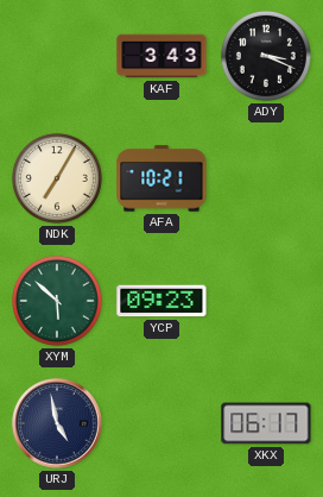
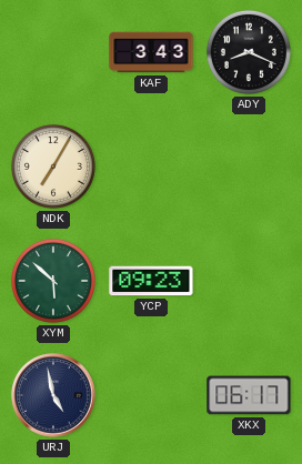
ADY: 3:19 -> 8:19
AFA: 10:21 -> none
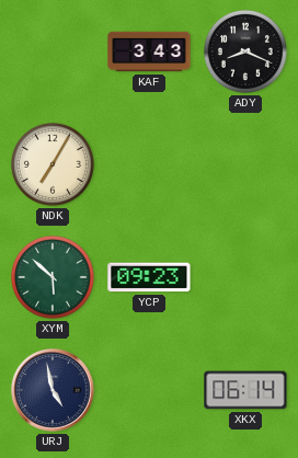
XKX: 06:17 -> 06:14
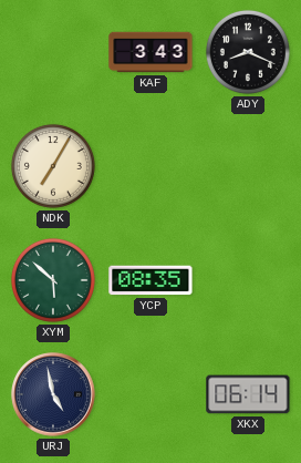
YCP: 09:23 -> 08:35
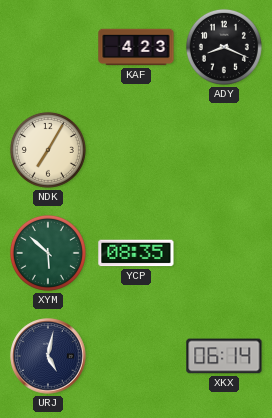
KAF: 3:43 -> 4:23
URJ: 4:58 -> 5:02
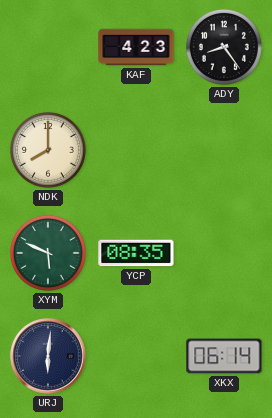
ADY: 8:19 -> 8:24
NDK: 7:05 -> 8:00
XYM: 5:52 -> 5:49
URJ: 5:02 -> 6:01
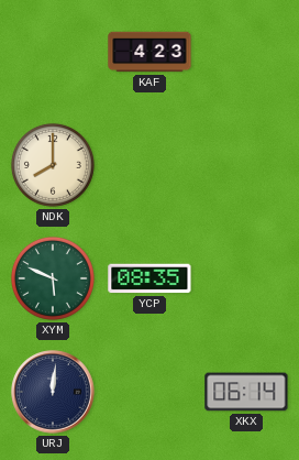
ADY: 8:24 -> none
URJ: 6:01 -> 12:01
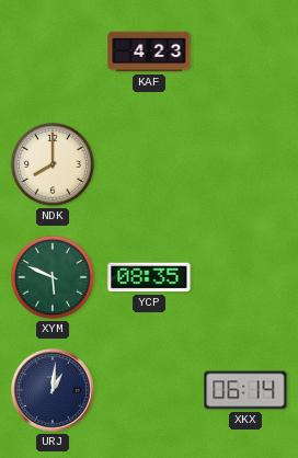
URJ: 12:01 -> 1:01
